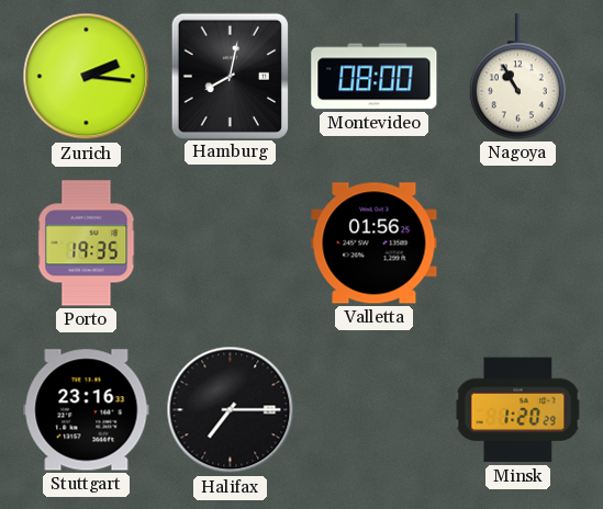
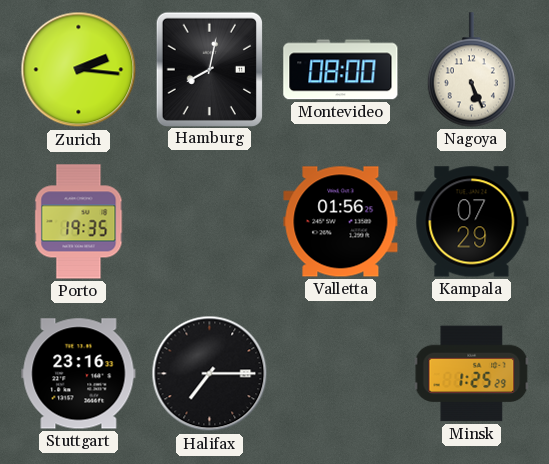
Nagoya: 10:55 -> 5:26
Kampala: none -> 07:29
Minsk: 1:20 -> 1:25
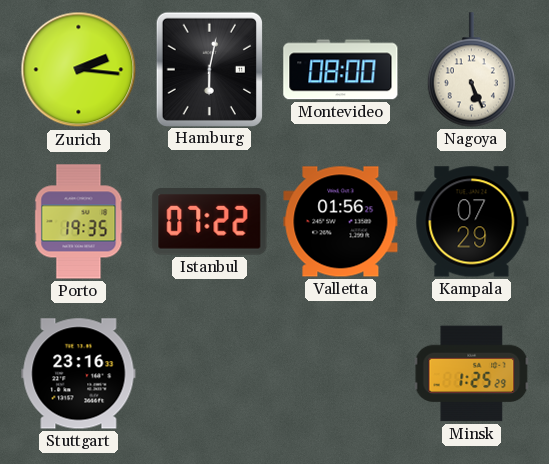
Hamburg: 8:02 -> 6:02
Istanbul: none -> 07:22
Halifax: 7:15 -> none
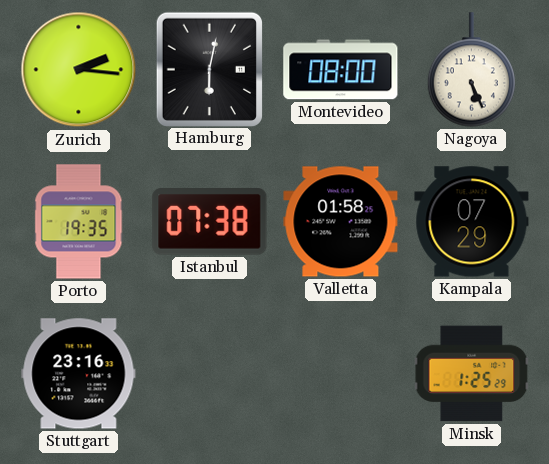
Istanbul: 07:22 -> 07:38
Valletta: 01:56 -> 01:58
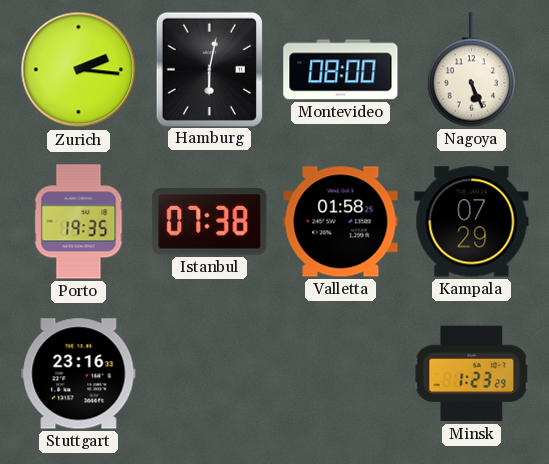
Minsk: 1:25 -> 1:23
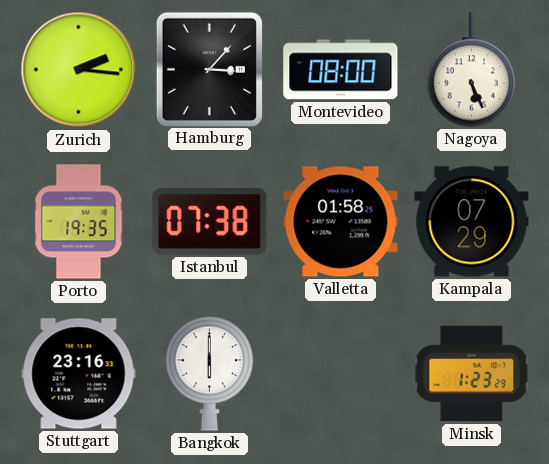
Hamburg: 6:02 -> 3:07
Bangkok: none -> 6:00
